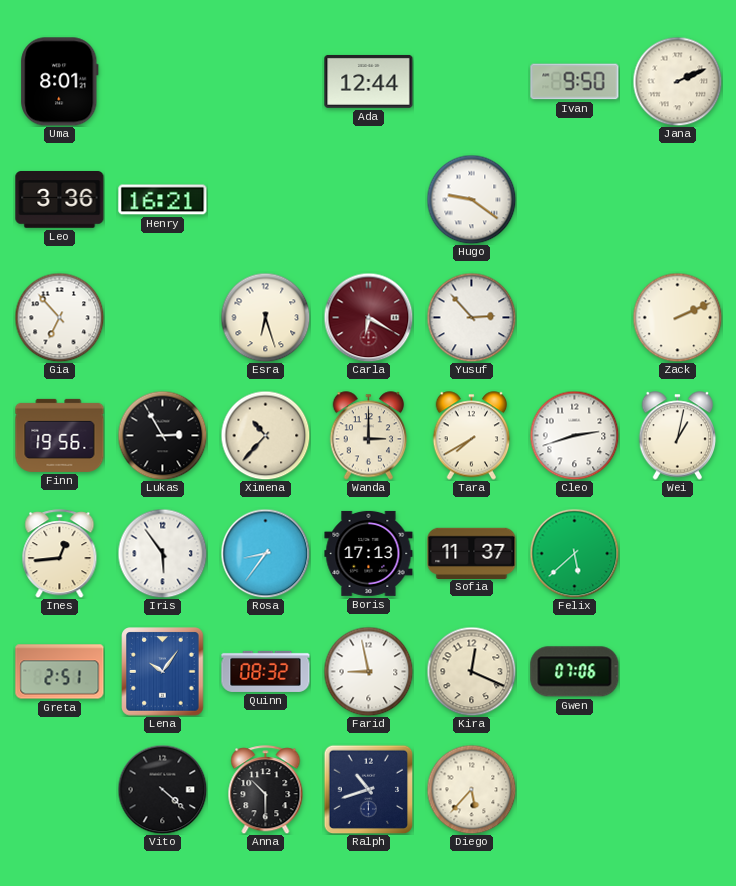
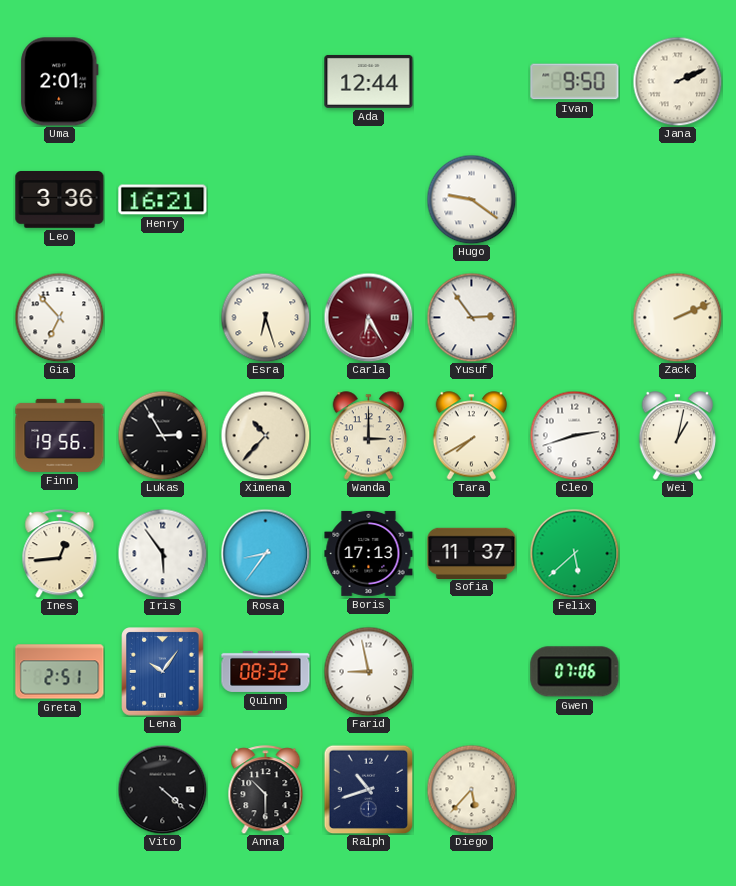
Uma: 8:01 -> 2:01
Carla: 6:20 -> 6:25
Yusuf: 2:53 -> 2:54
Kira: 12:19 -> none
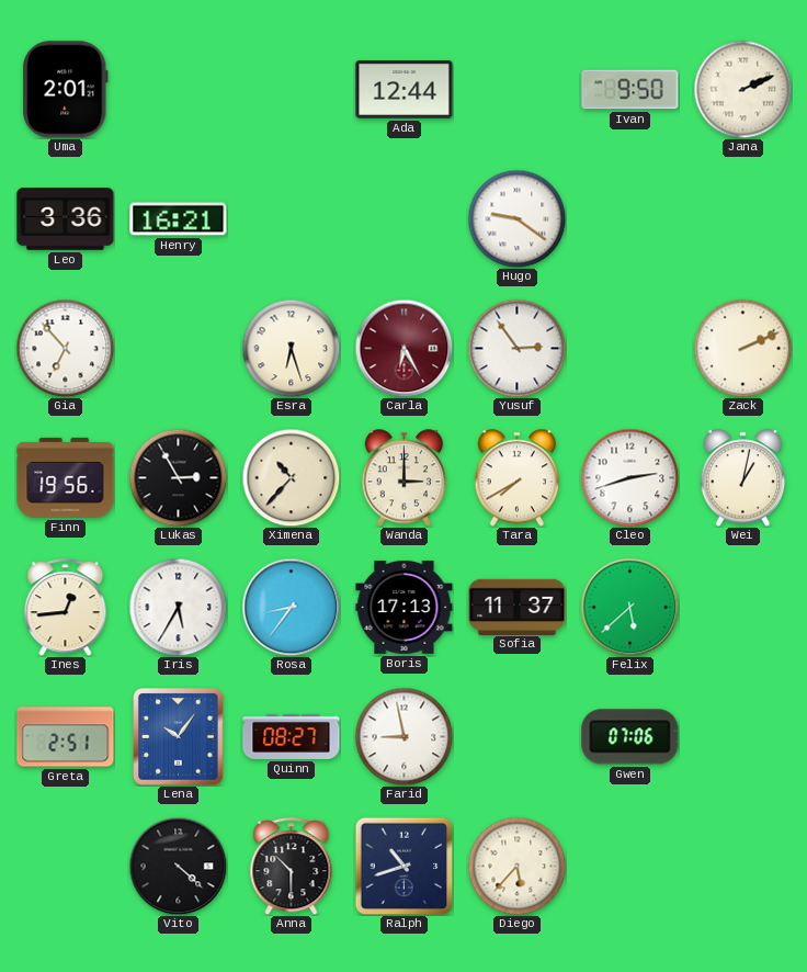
Iris: 5:54 -> 5:35
Quinn: 08:32 -> 08:27
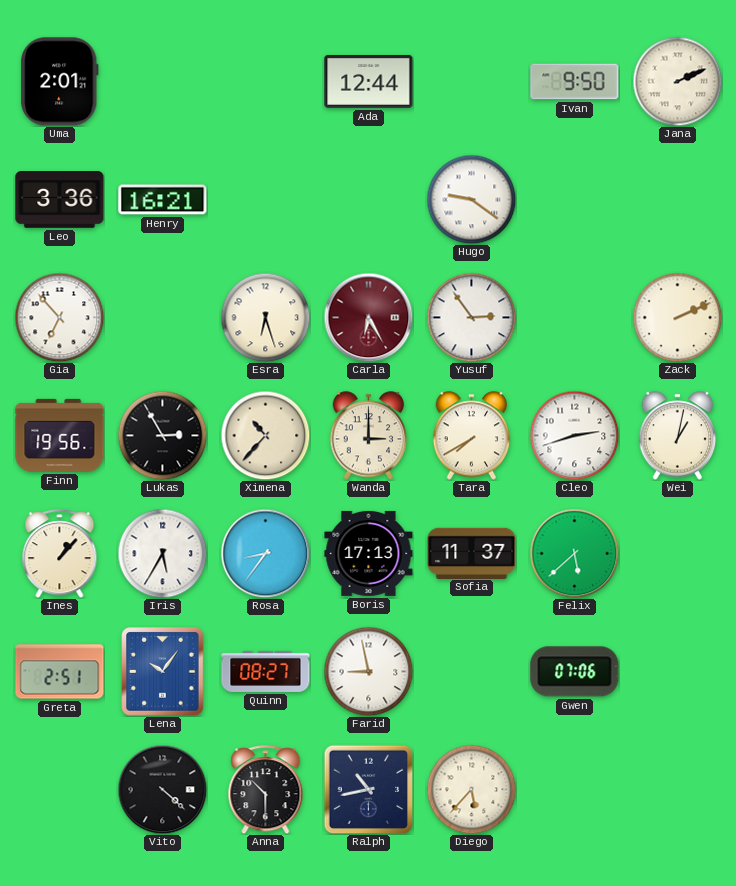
Ines: 12:44 -> 1:07
Ralph: 10:42 -> 10:43
